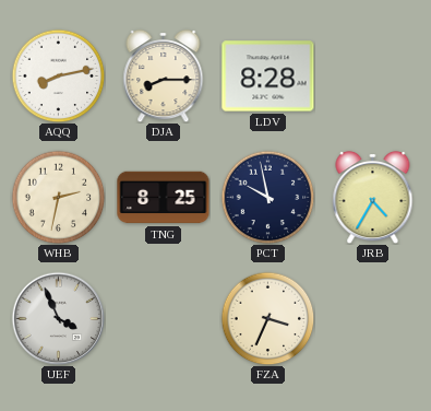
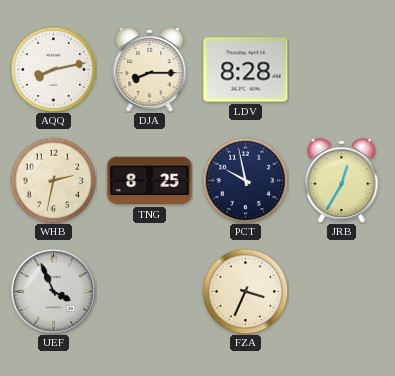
JRB: 4:35 -> 12:35
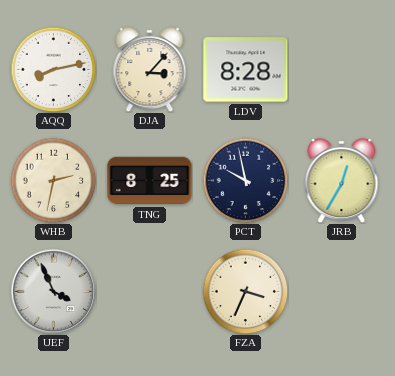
DJA: 8:15 -> 3:07
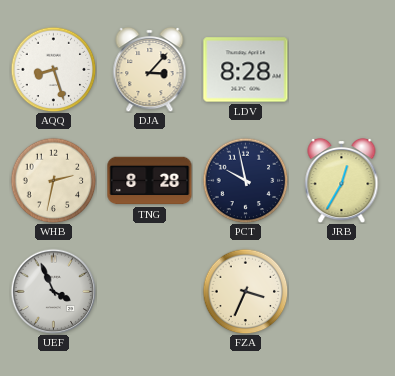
AQQ: 8:13 -> 8:27
TNG: 8:25 -> 8:28
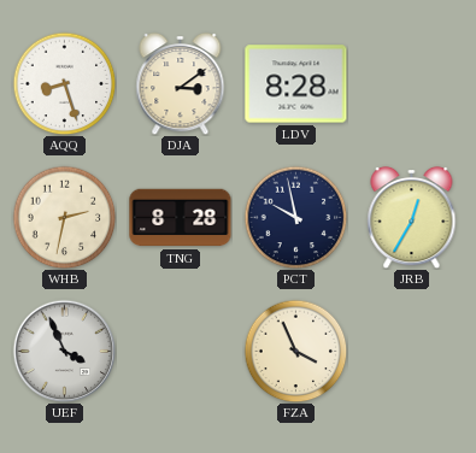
DJA: 3:07 -> 3:09
FZA: 3:34 -> 3:56
